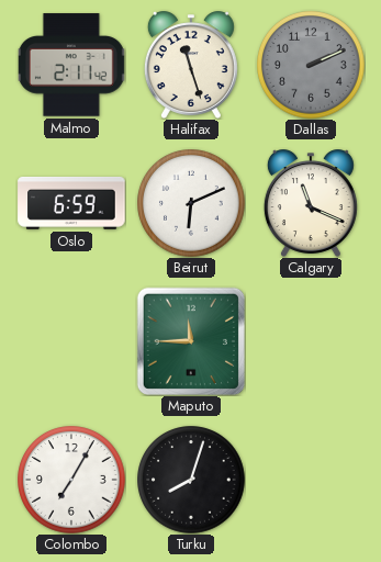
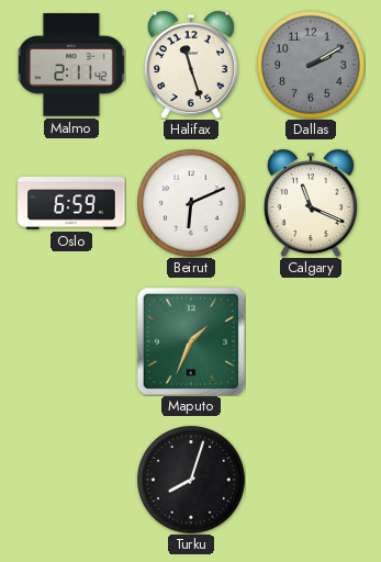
Dallas: 2:11 -> 2:10
Maputo: 11:45 -> 1:34
Colombo: 7:05 -> none
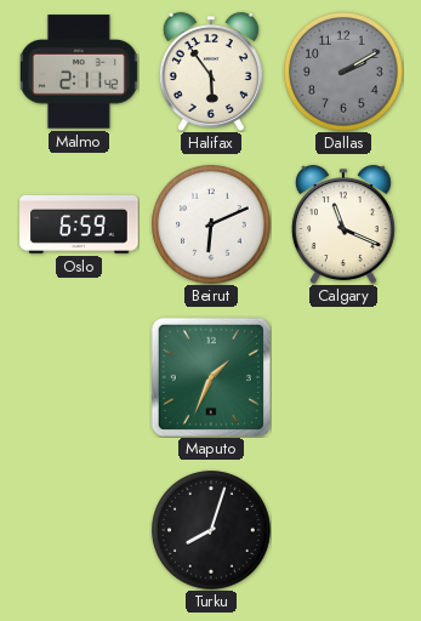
Halifax: 11:27 -> 5:54
